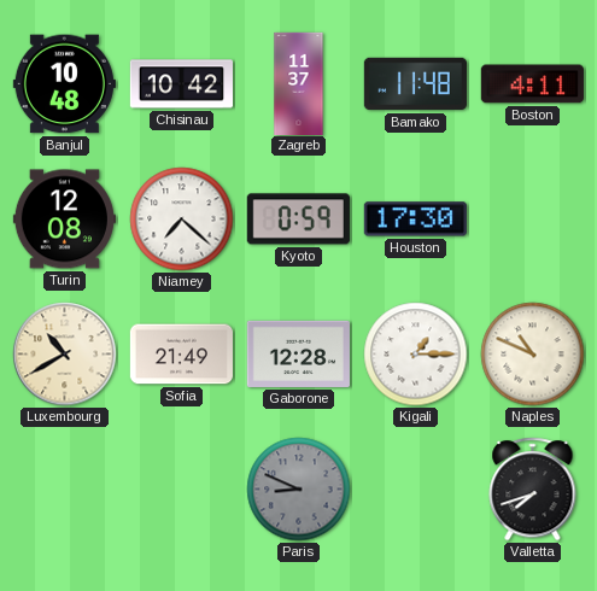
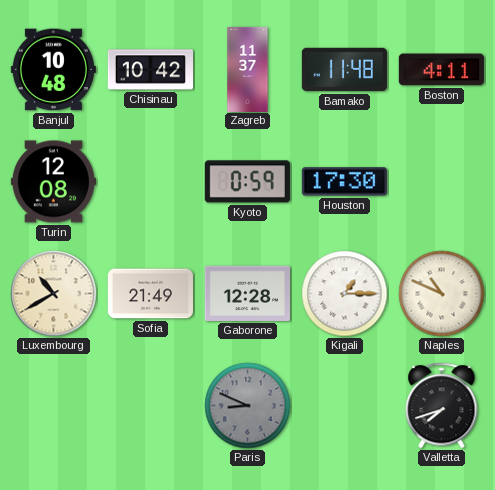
Niamey: 7:22 -> none
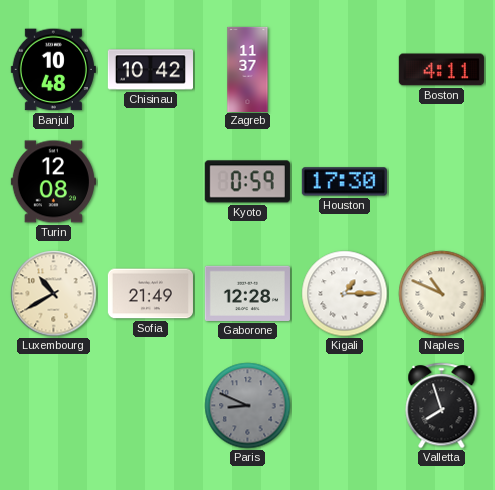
Bamako: 11:48 -> none
Valletta: 7:42 -> 7:57
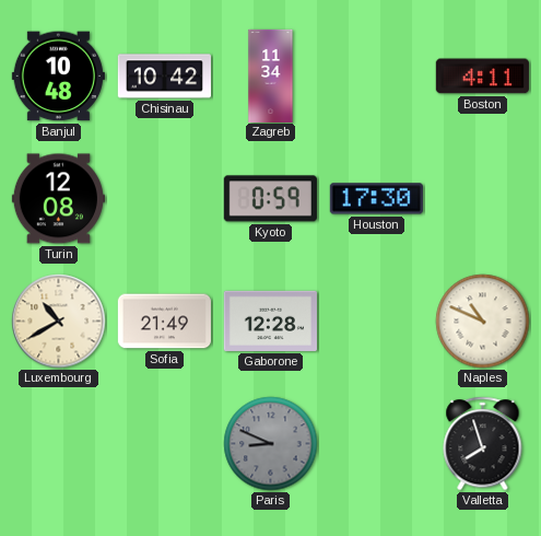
Zagreb: 11:37 -> 11:34
Kigali: 1:15 -> none
